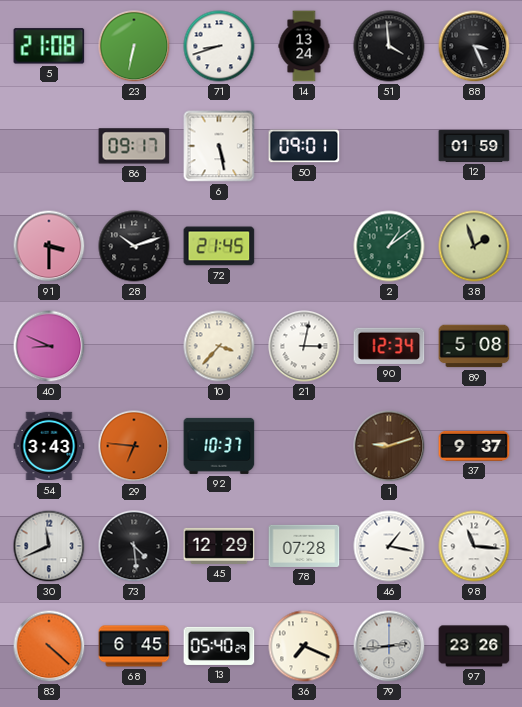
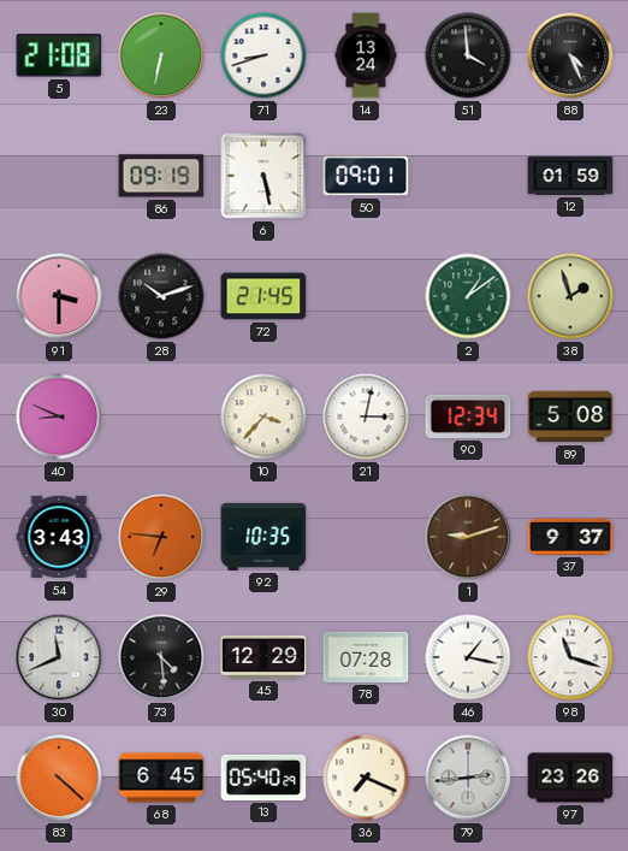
88: 3:26 -> 4:26
86: 09:17 -> 09:19
92: 10:37 -> 10:35
98: 11:16 -> 11:18
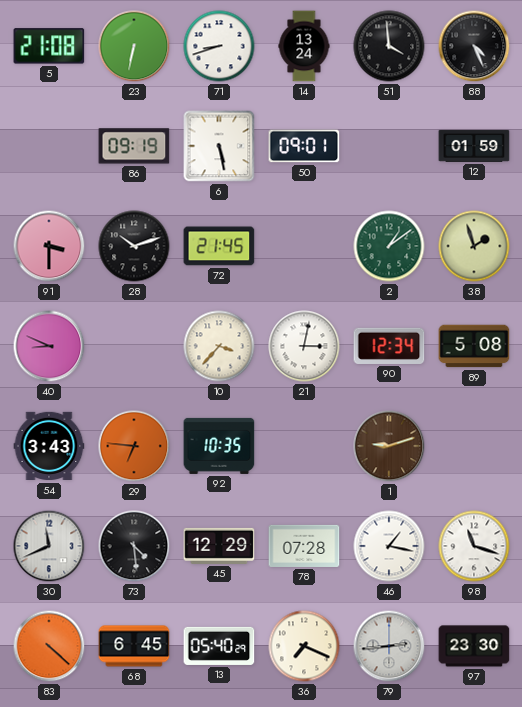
37: 9:37 -> none
97: 23:26 -> 23:30
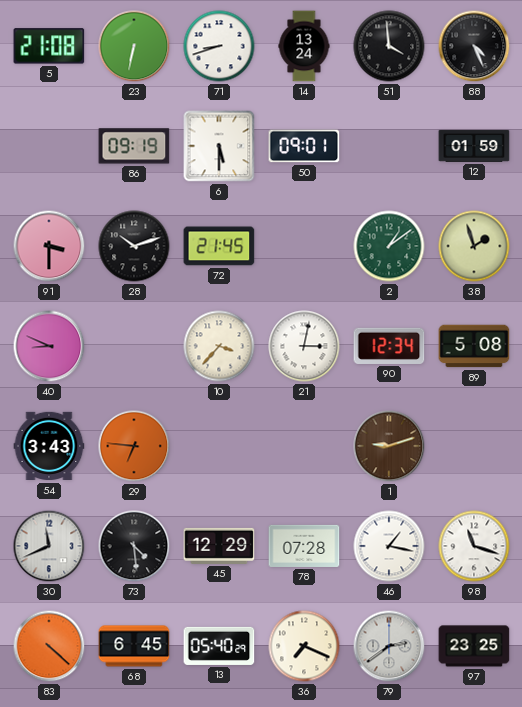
6: 5:28 -> 5:30
92: 10:35 -> none
79: 2:44 -> 2:39
97: 23:30 -> 23:25
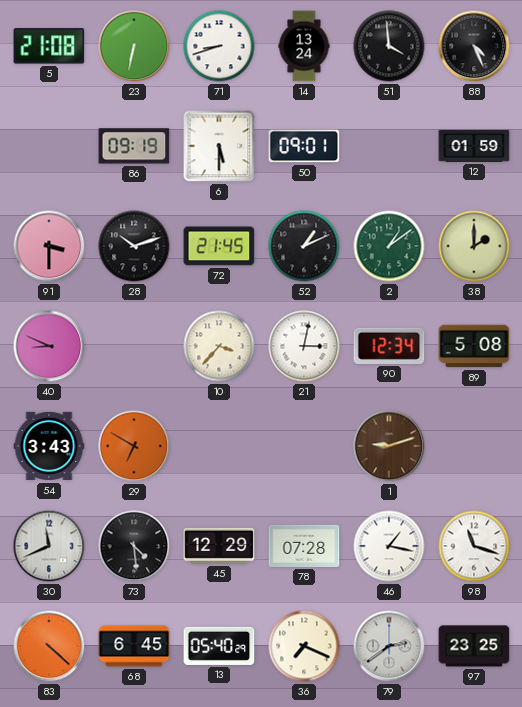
52: none -> 1:11
38: 1:57 -> 2:00
29: 6:46 -> 6:50
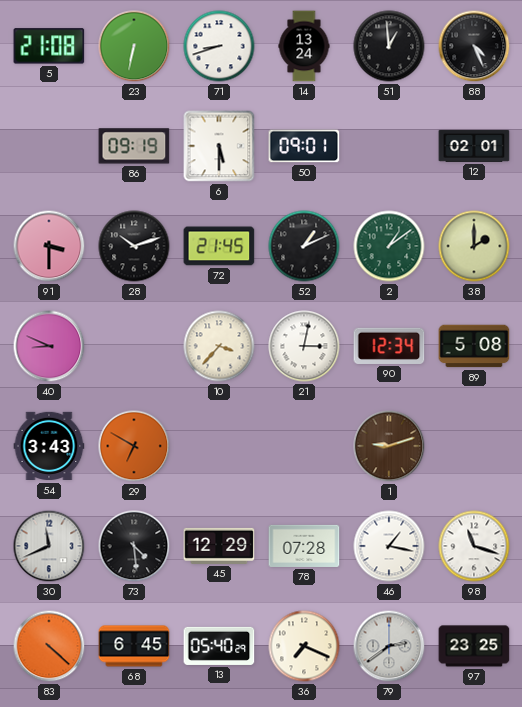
51: 3:59 -> 12:59
12: 01:59 -> 02:01
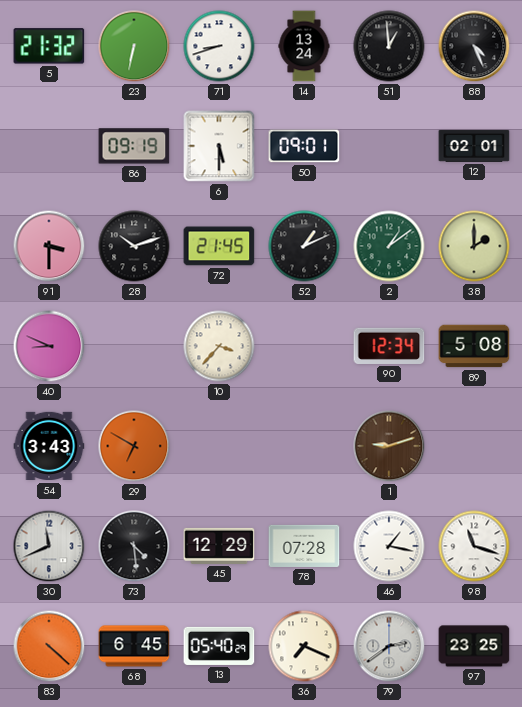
5: 21:08 -> 21:32
21: 3:02 -> none
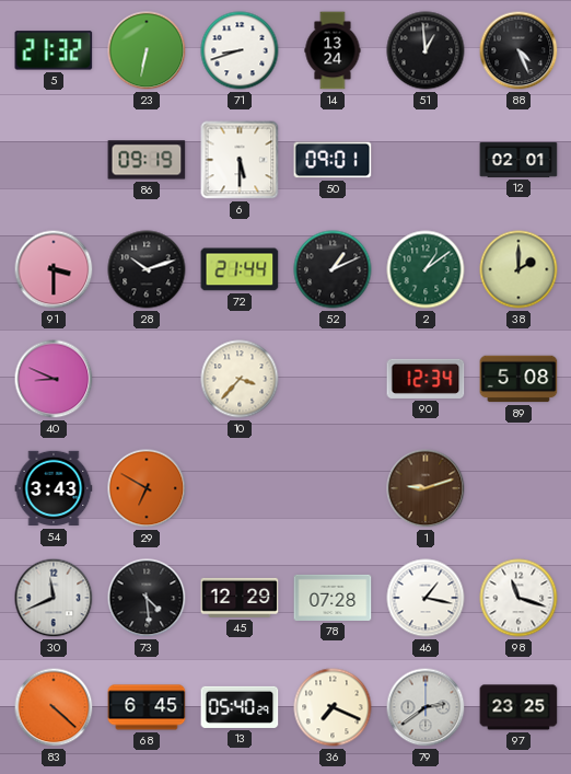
72: 21:45 -> 21:44
